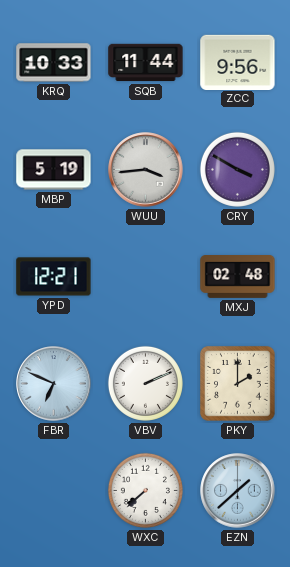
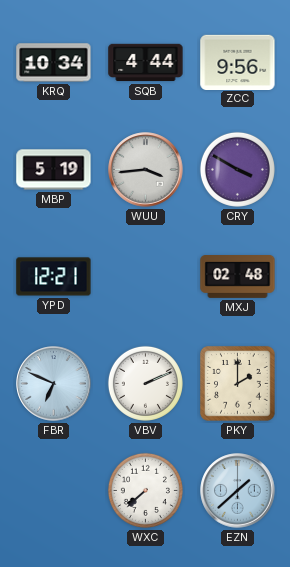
KRQ: 10:33 -> 10:34
SQB: 11:44 -> 4:44
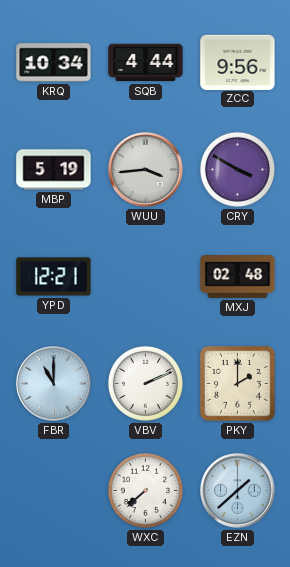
FBR: 6:49 -> 11:00
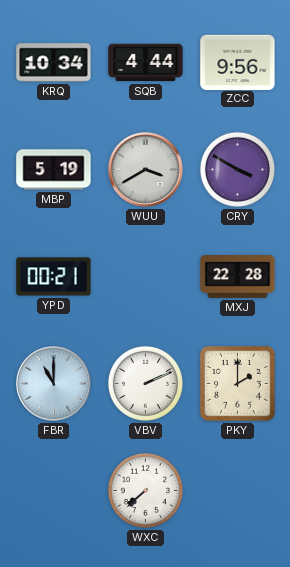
WUU: 3:44 -> 3:40
YPD: 12:21 -> 00:21
MXJ: 02:48 -> 22:28
EZN: 1:38 -> none
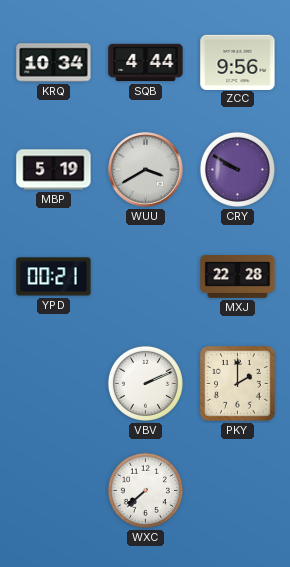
CRY: 3:50 -> 9:50
FBR: 11:00 -> none
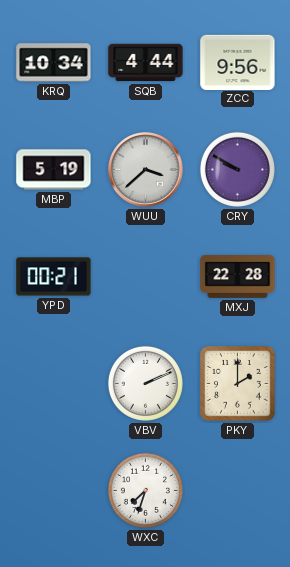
WUU: 3:40 -> 3:38
WXC: 7:38 -> 7:33
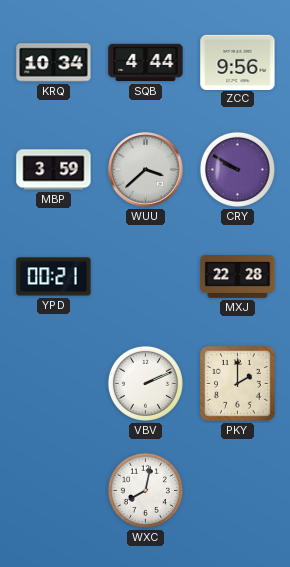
MBP: 5:19 -> 3:59
WXC: 7:33 -> 8:02
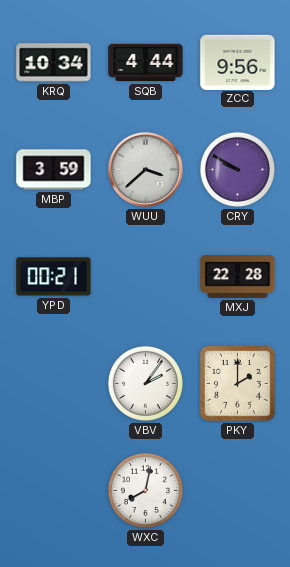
VBV: 2:11 -> 2:06
